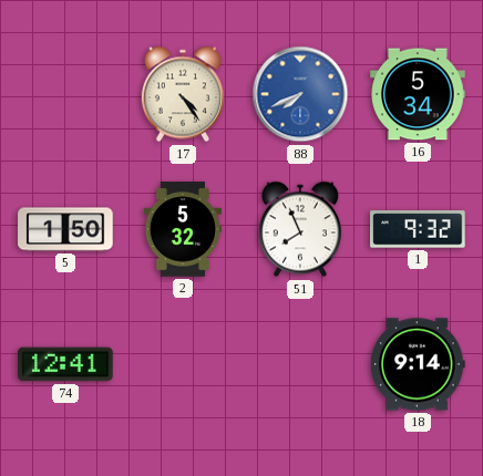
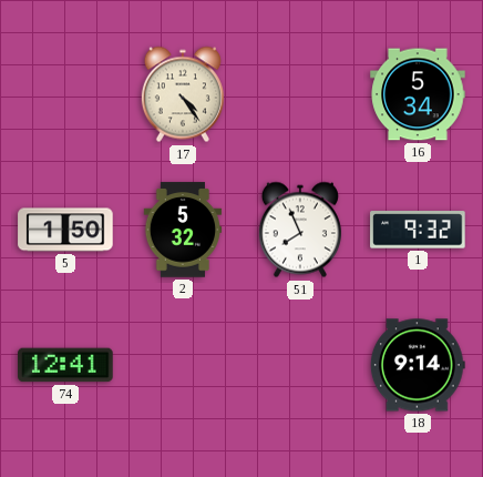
88: 7:41 -> none
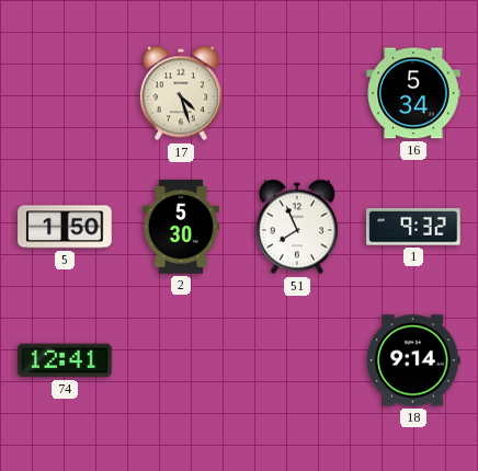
17: 4:24 -> 4:27
2: 5:32 -> 5:30
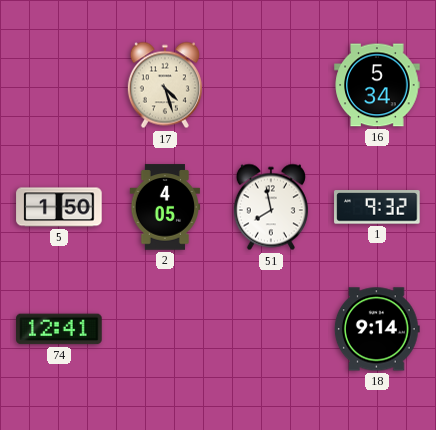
2: 5:30 -> 4:05
51: 7:56 -> 7:58
